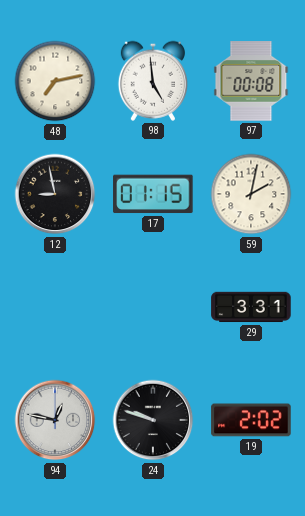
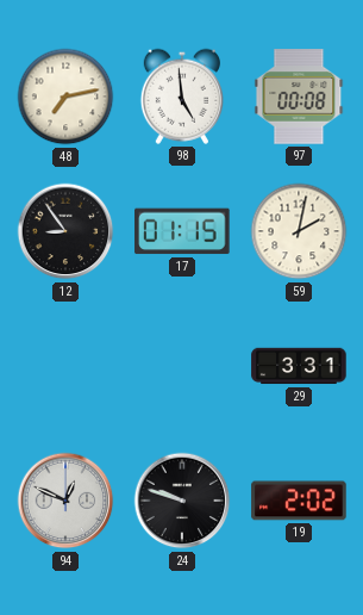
12: 8:58 -> 8:54
94: 12:47 -> 12:49
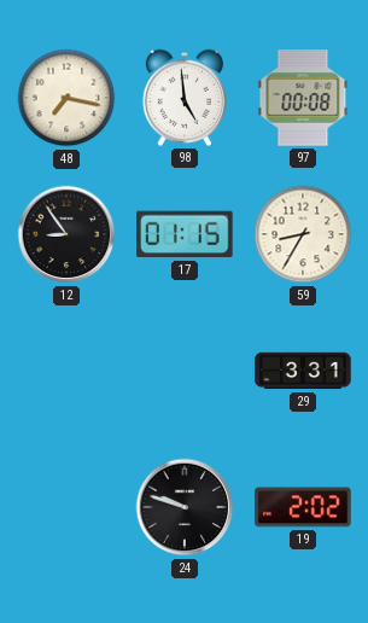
48: 7:13 -> 7:17
59: 2:02 -> 8:35
94: 12:49 -> none
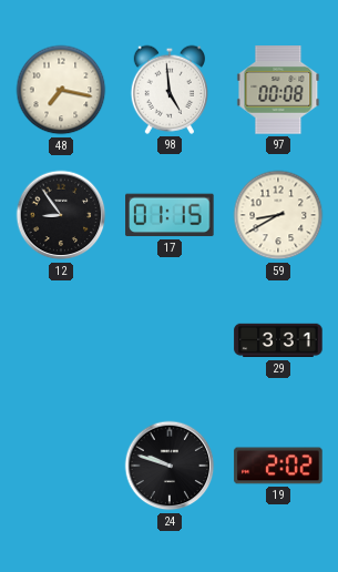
59: 8:35 -> 8:40
